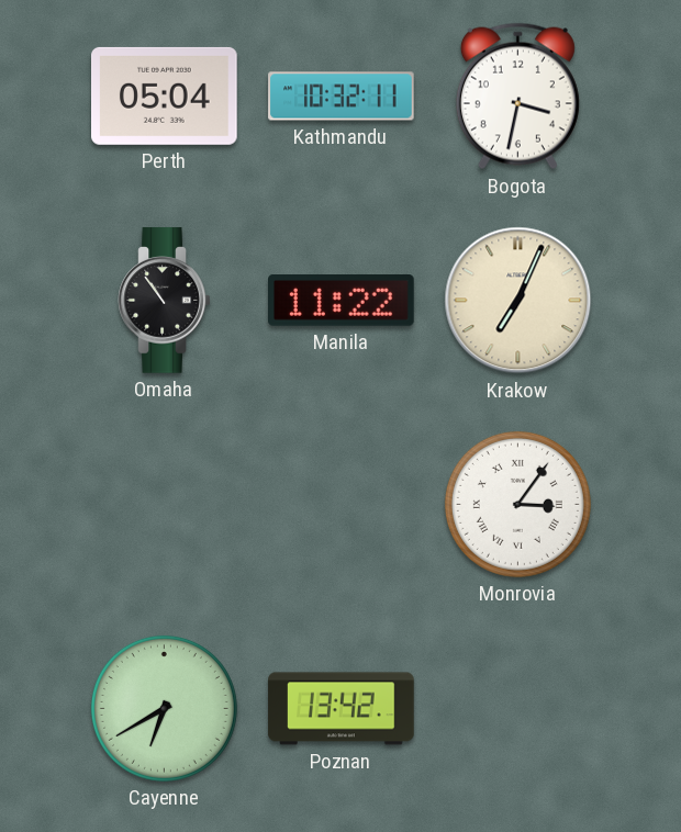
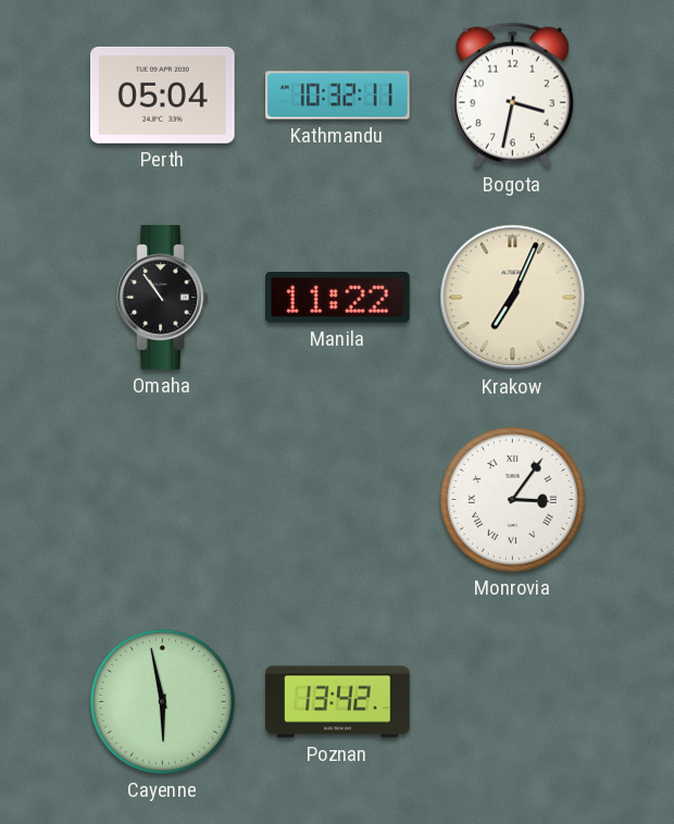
Cayenne: 6:40 -> 5:58
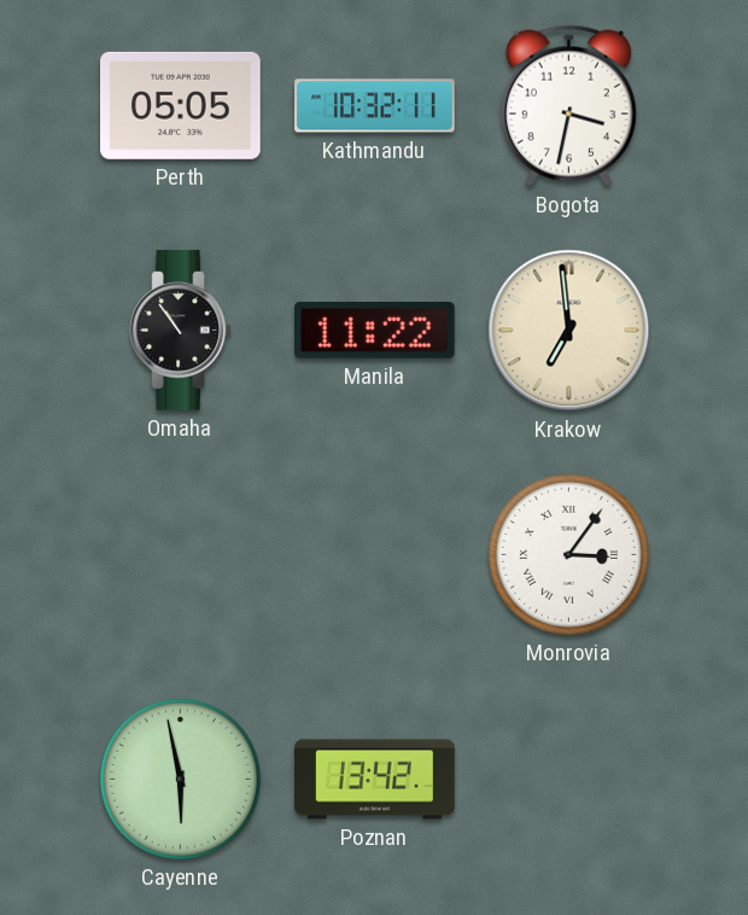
Perth: 05:04 -> 05:05
Krakow: 7:04 -> 6:59
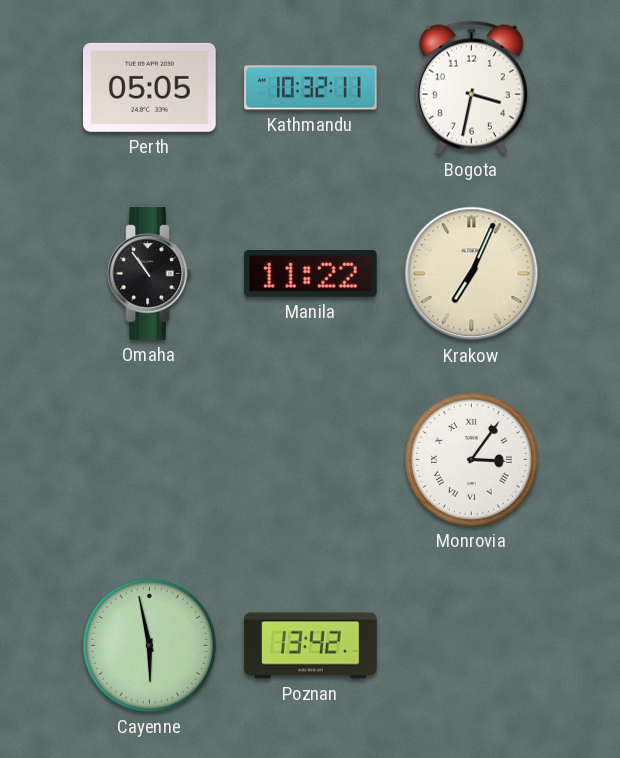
Krakow: 6:59 -> 7:04
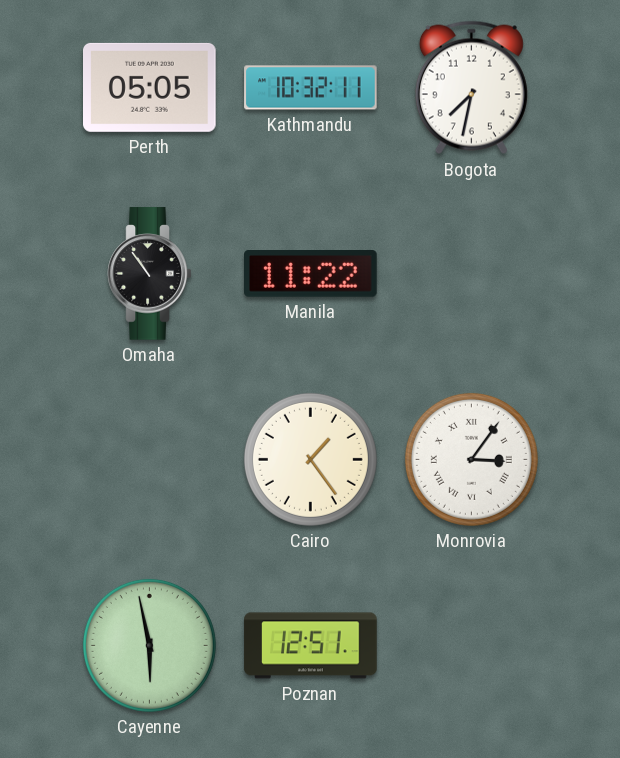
Bogota: 3:32 -> 7:32
Krakow: 7:04 -> none
Cairo: none -> 1:24
Poznan: 13:42 -> 12:51
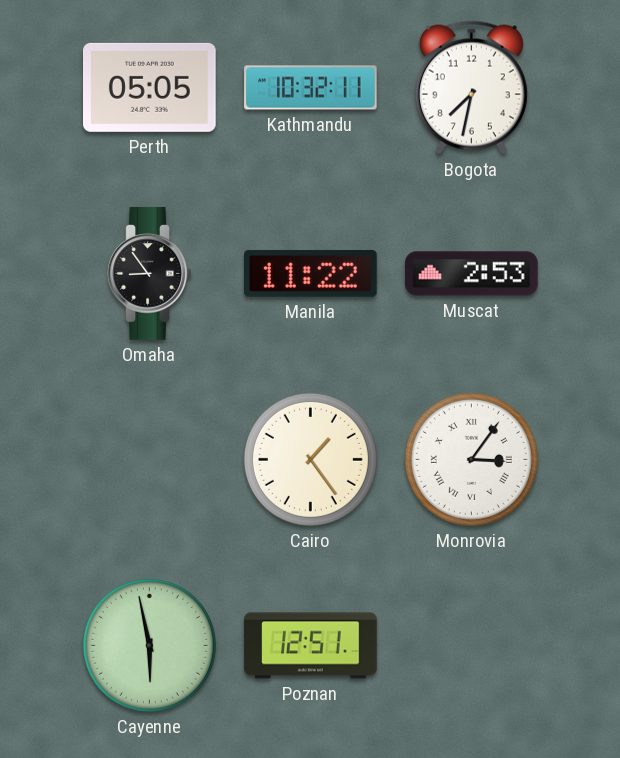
Omaha: 10:54 -> 8:54
Muscat: none -> 2:53
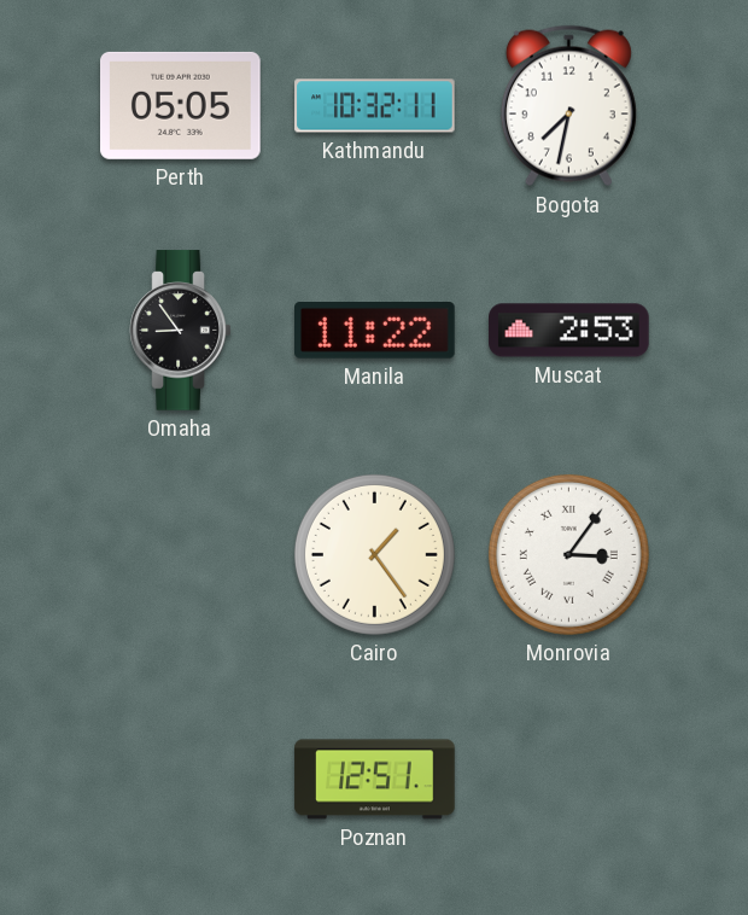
Cayenne: 5:58 -> none
